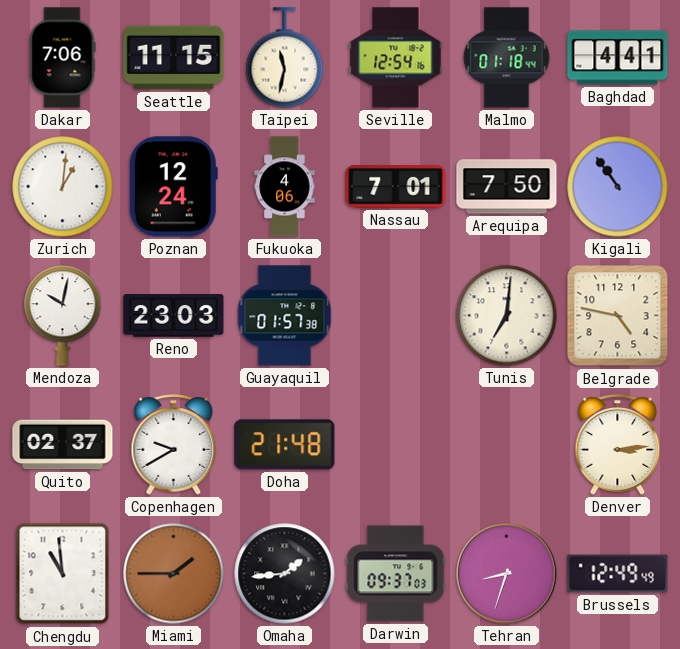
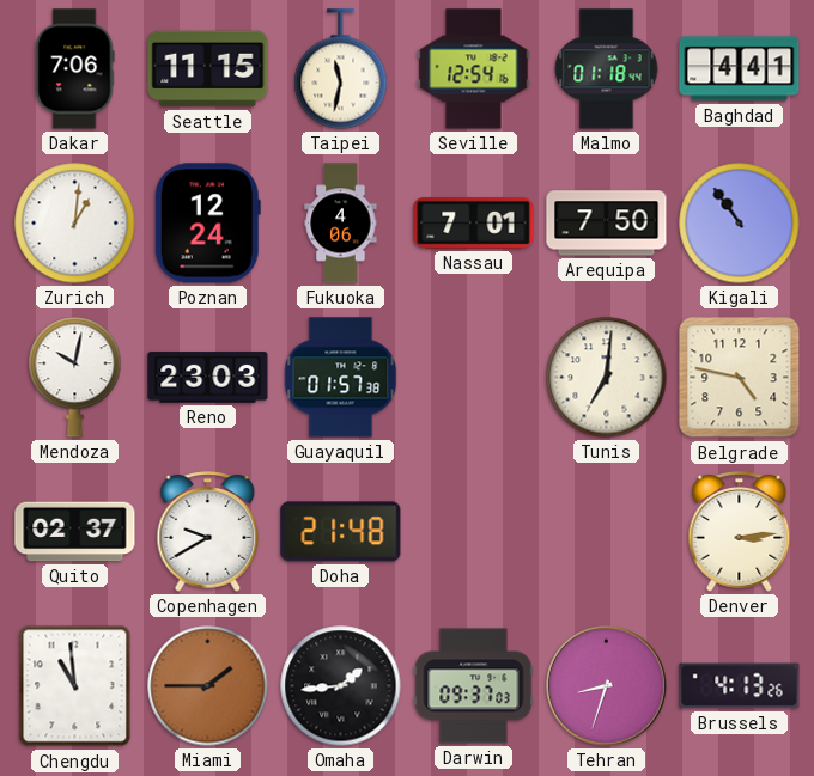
Brussels: 12:49 -> 4:13
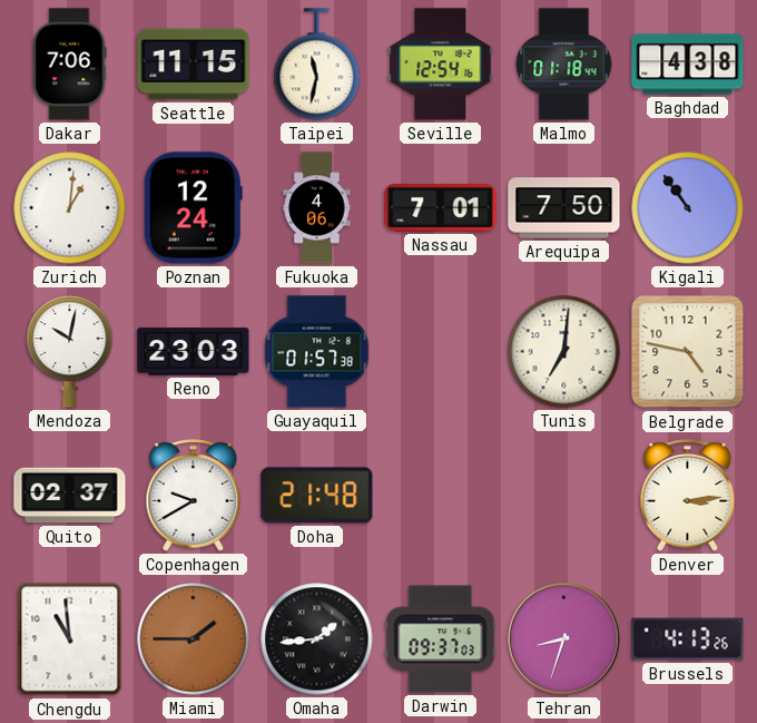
Baghdad: 4:41 -> 4:38
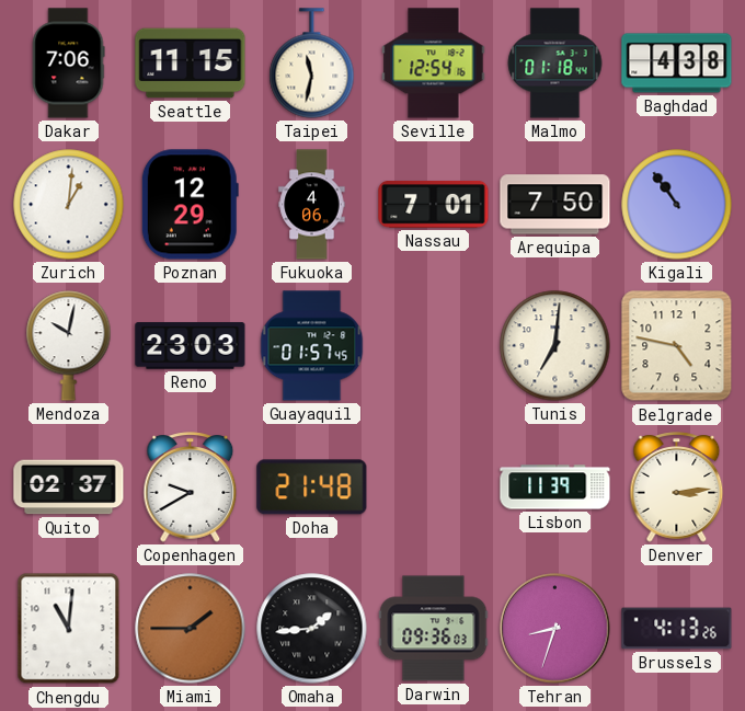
Poznan: 12:24 -> 12:29
Guayaquil: 01:57:38 -> 01:57:45
Lisbon: none -> 11:39
Chengdu: 10:59 -> 11:01
Darwin: 09:37 -> 09:36
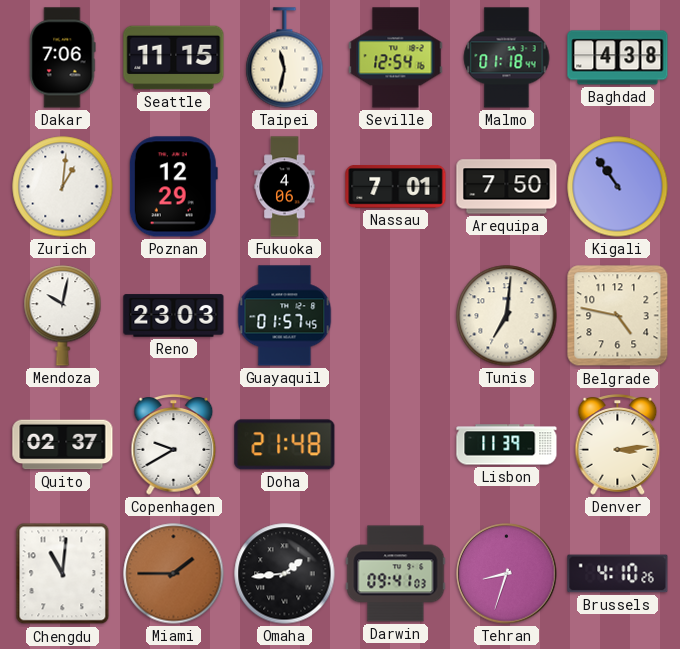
Darwin: 09:36 -> 09:41
Brussels: 4:13 -> 4:10
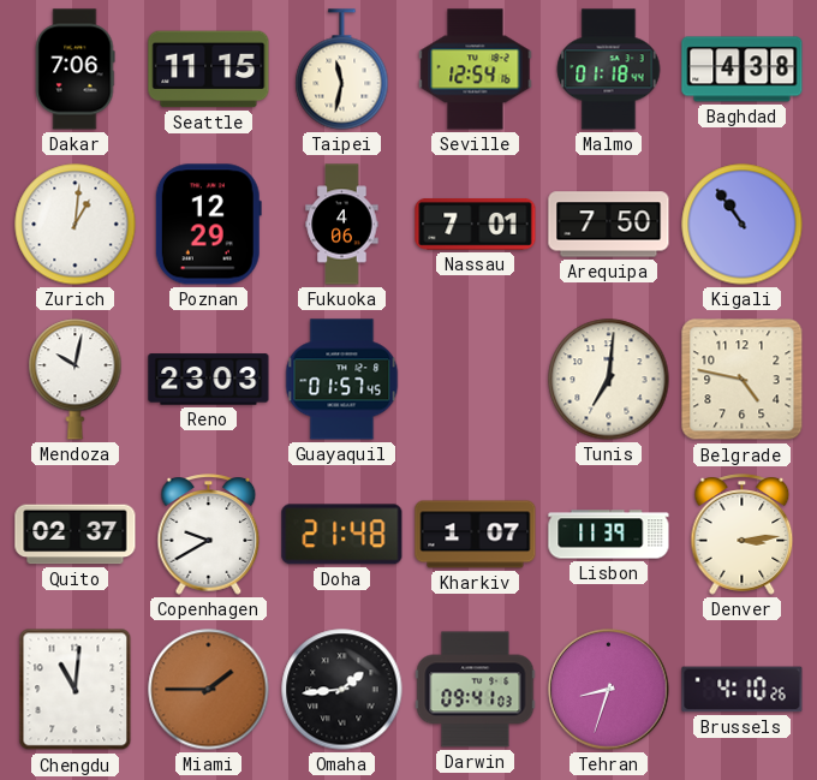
Kharkiv: none -> 1:07
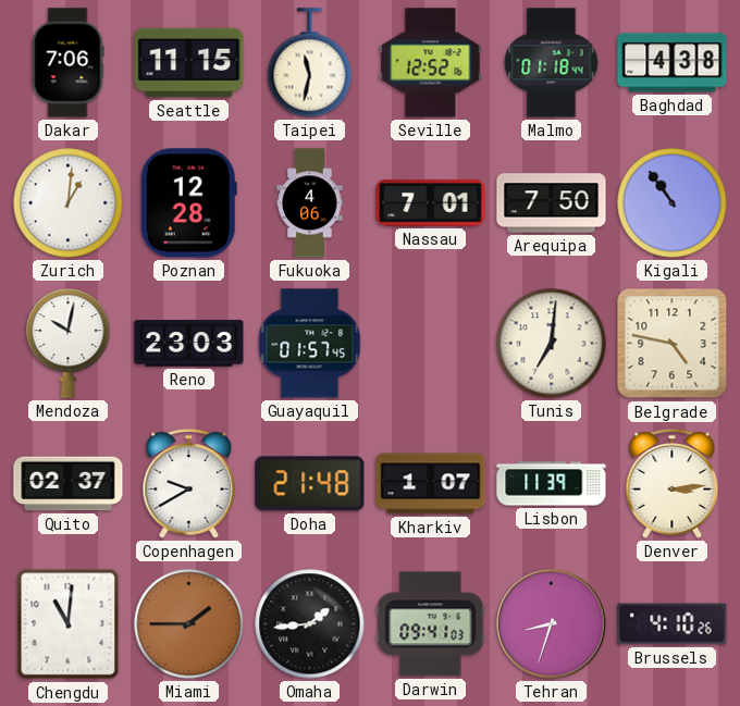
Seville: 12:54 -> 12:52
Poznan: 12:29 -> 12:28
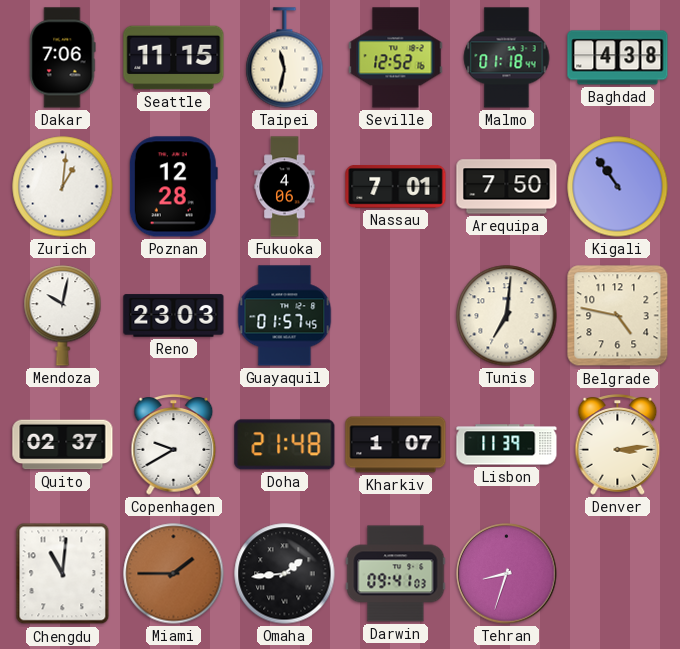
Brussels: 4:10 -> none
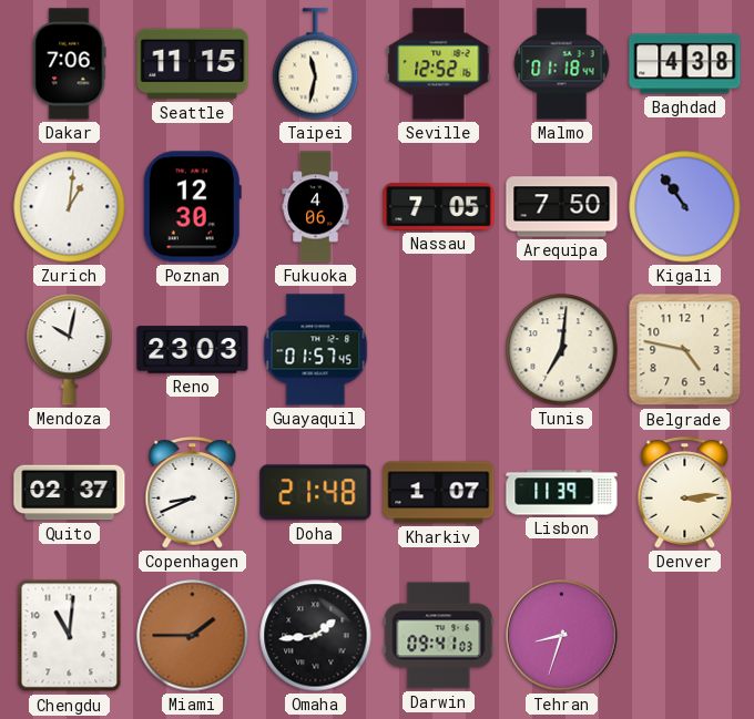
Poznan: 12:28 -> 12:30
Nassau: 7:01 -> 7:05
Copenhagen: 9:40 -> 8:41
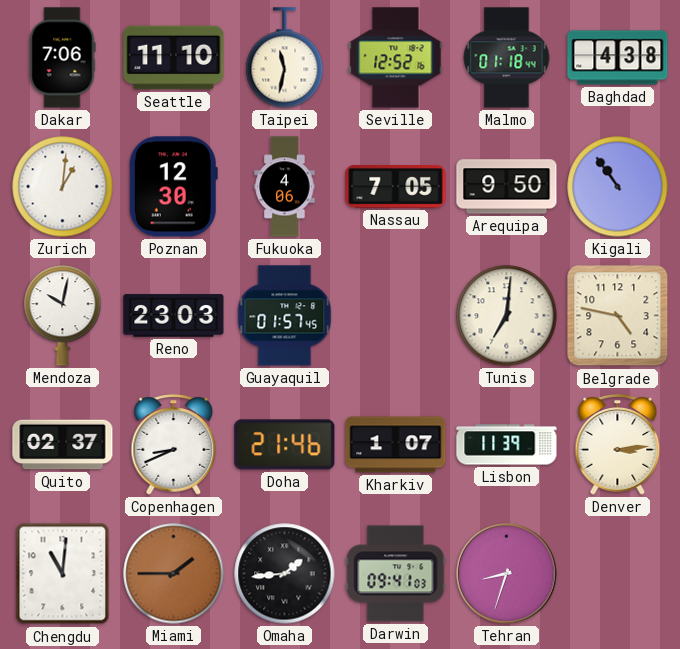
Seattle: 11:15 -> 11:10
Arequipa: 7:50 -> 9:50
Doha: 21:48 -> 21:46
